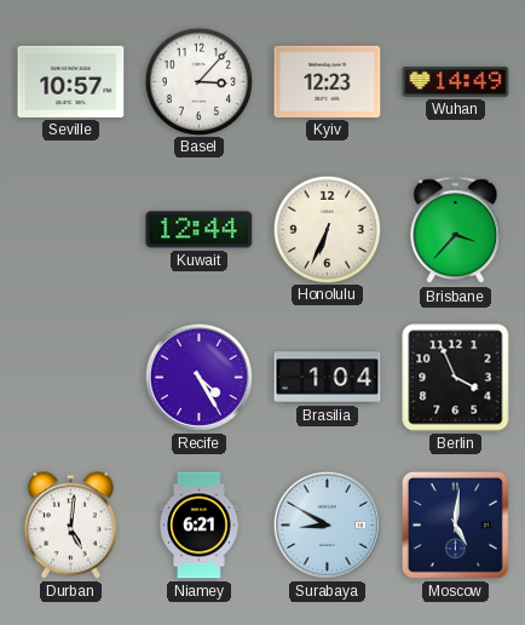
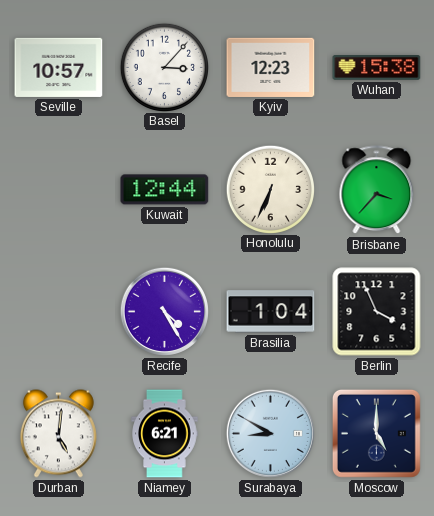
Wuhan: 14:49 -> 15:38
Moscow: 5:01 -> 5:00
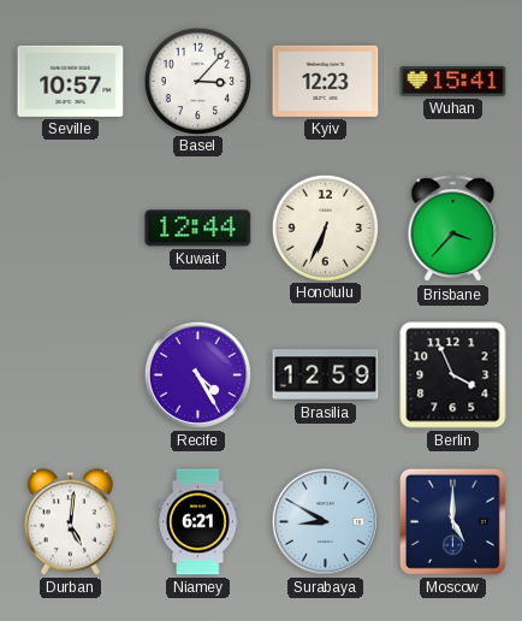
Wuhan: 15:38 -> 15:41
Brasilia: 1:04 -> 12:59
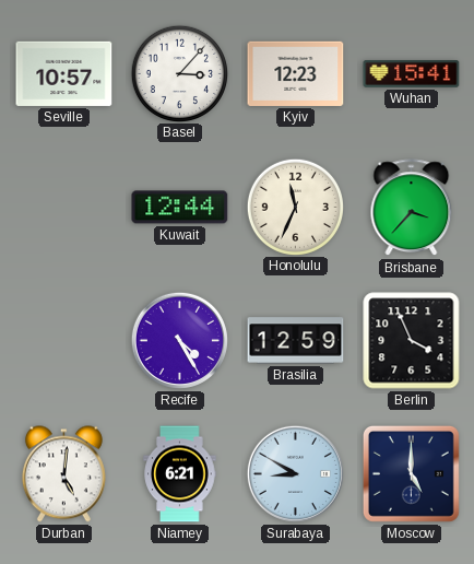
Honolulu: 6:34 -> 11:34
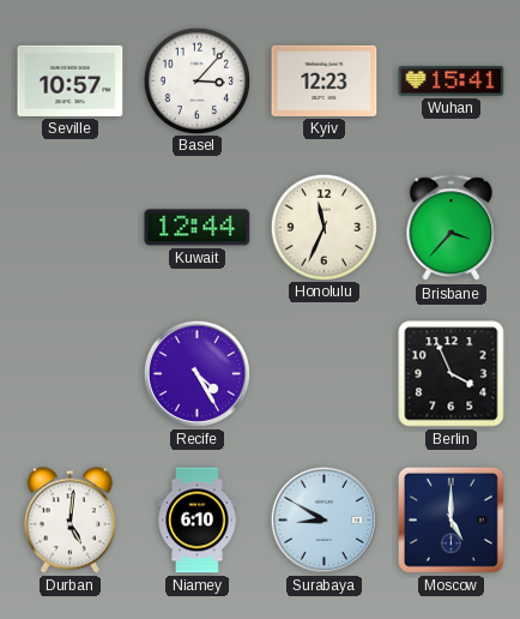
Brasilia: 12:59 -> none
Niamey: 6:21 -> 6:10
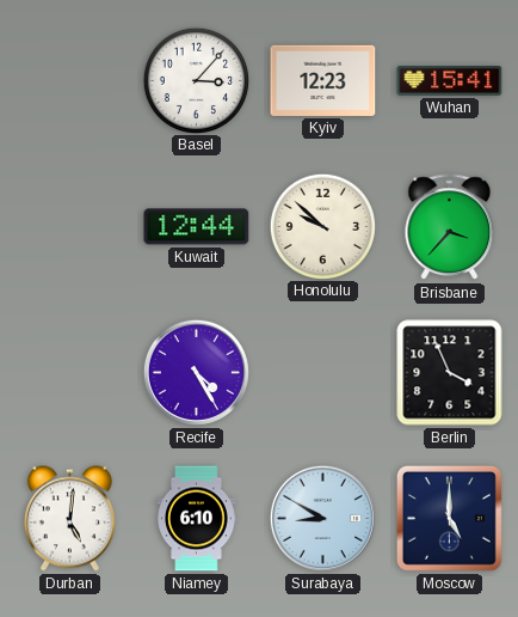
Seville: 10:57 -> none
Honolulu: 11:34 -> 9:52
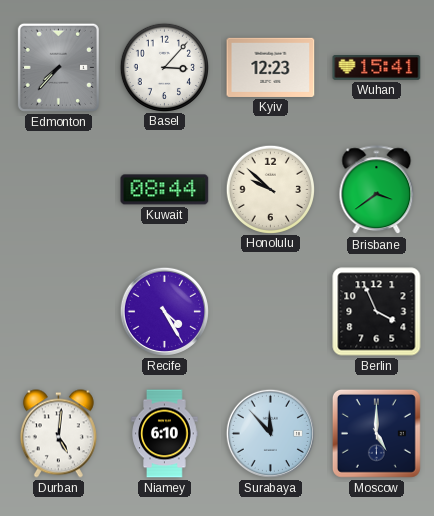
Edmonton: none -> 7:37
Kuwait: 12:44 -> 08:44
Brisbane: 3:37 -> 3:39
Surabaya: 8:50 -> 11:53
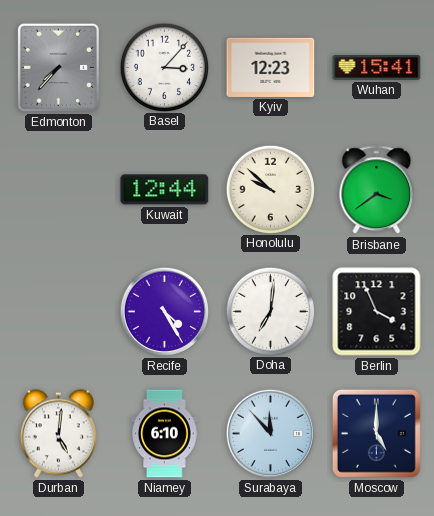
Kuwait: 08:44 -> 12:44
Doha: none -> 7:01
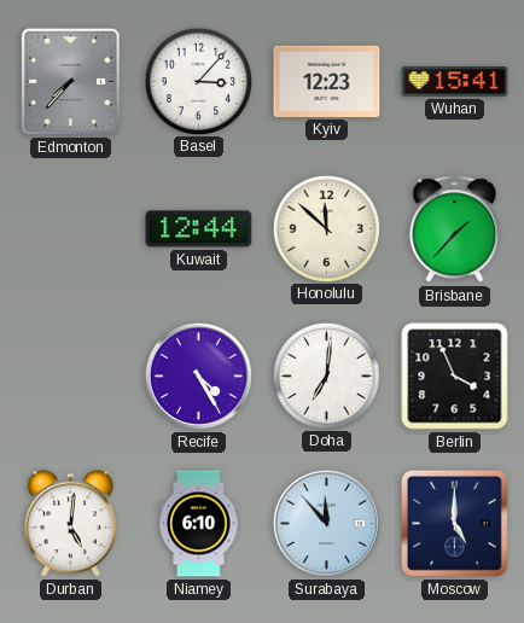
Honolulu: 9:52 -> 11:52
Brisbane: 3:39 -> 1:37
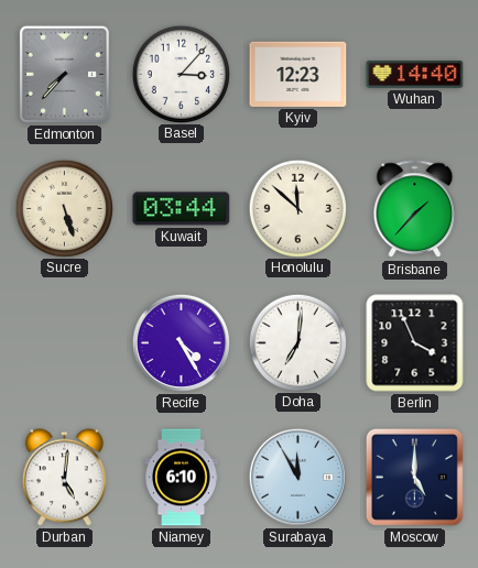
Wuhan: 15:41 -> 14:40
Sucre: none -> 5:27
Kuwait: 12:44 -> 03:44
Surabaya: 11:53 -> 11:55
